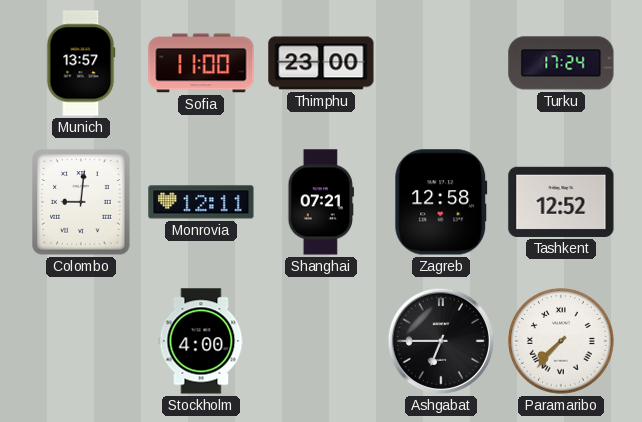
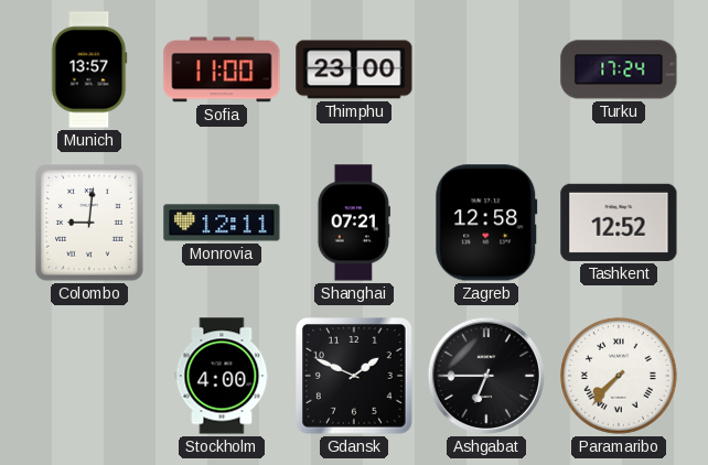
Gdansk: none -> 1:49
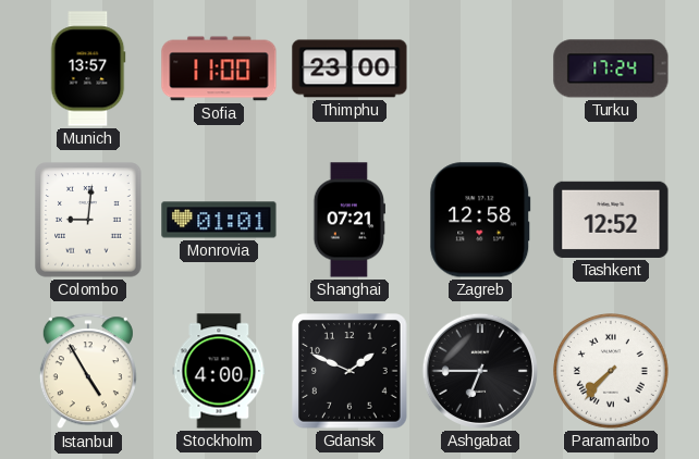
Monrovia: 12:11 -> 01:01
Istanbul: none -> 4:55
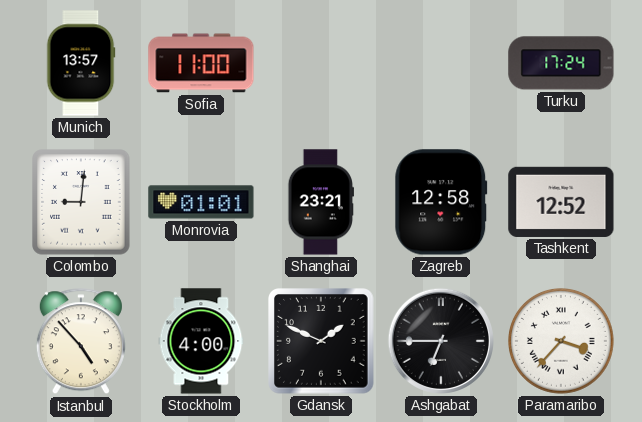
Thimphu: 23:00 -> none
Shanghai: 07:21 -> 23:21
Istanbul: 4:55 -> 4:53
Paramaribo: 7:37 -> 3:37
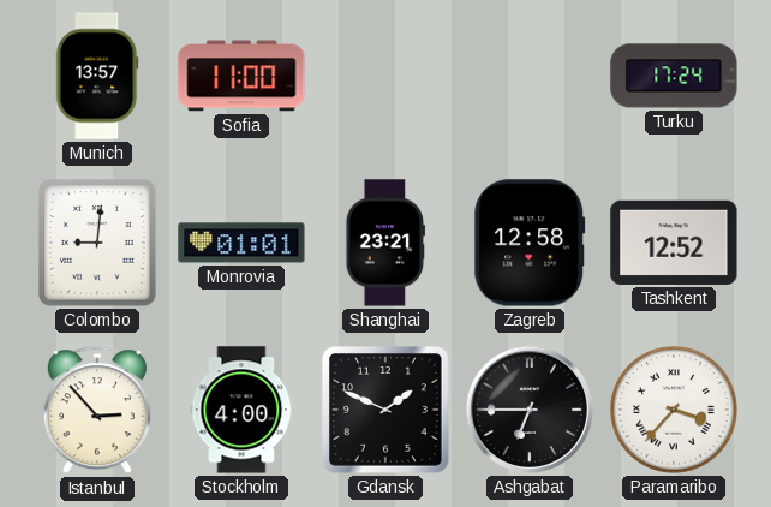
Istanbul: 4:53 -> 2:53
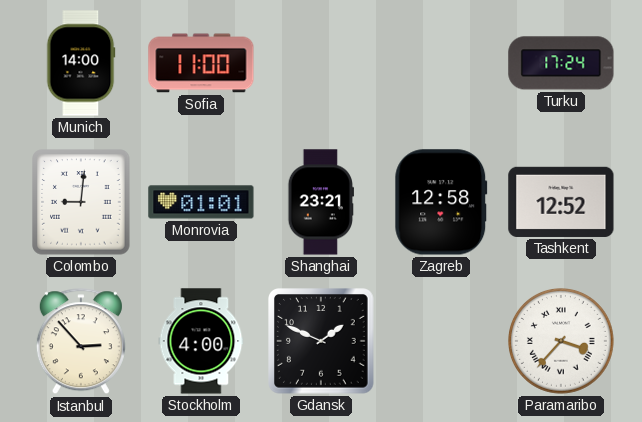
Munich: 13:57 -> 14:00
Ashgabat: 6:45 -> none
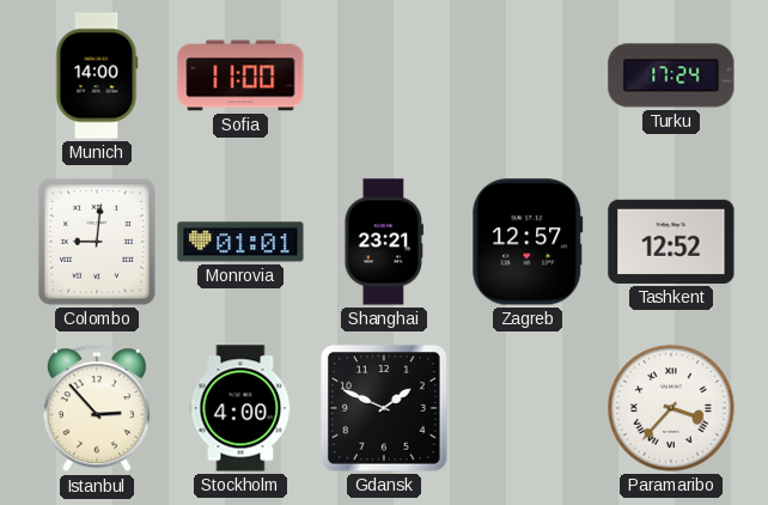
Zagreb: 12:58 -> 12:57
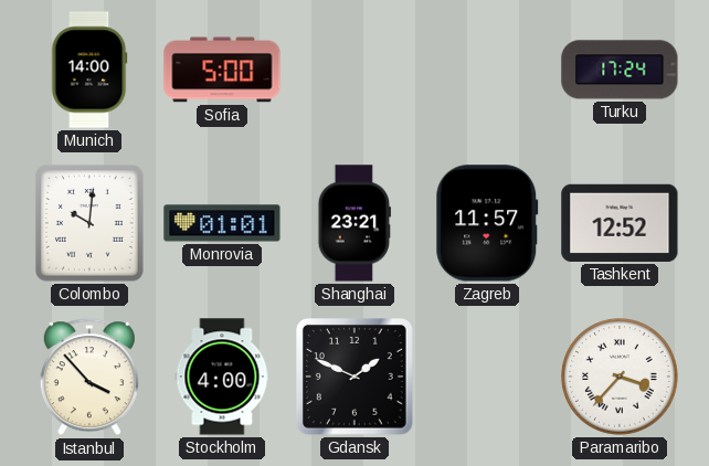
Sofia: 11:00 -> 5:00
Colombo: 9:01 -> 10:01
Zagreb: 12:57 -> 11:57
Istanbul: 2:53 -> 3:53
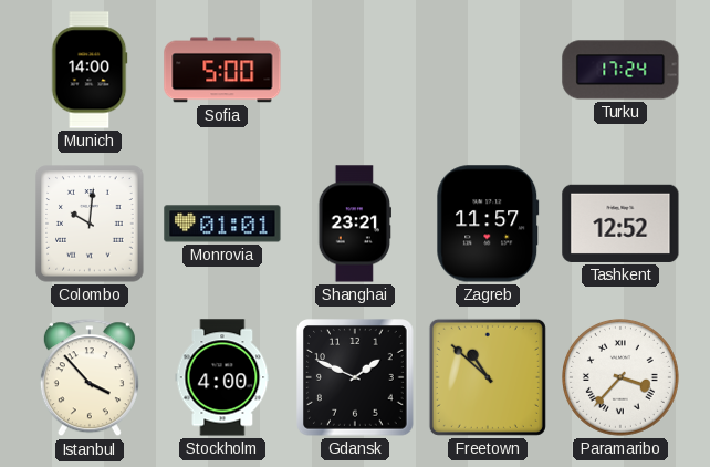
Freetown: none -> 10:52
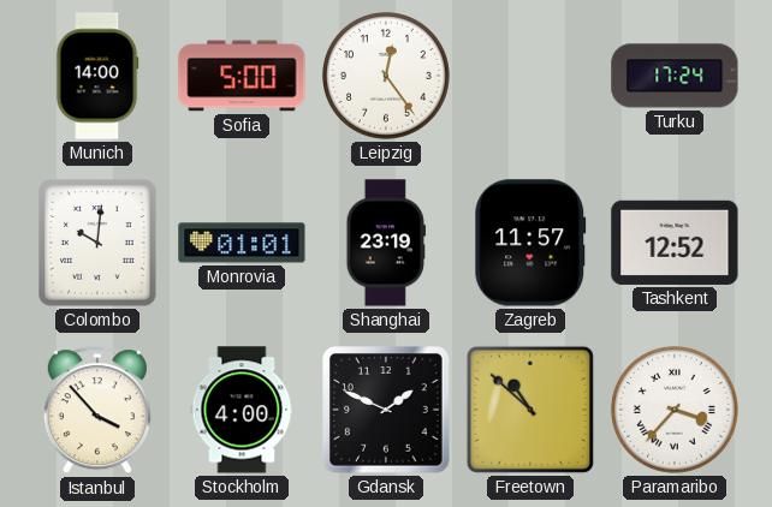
Leipzig: none -> 12:24
Shanghai: 23:21 -> 23:19
